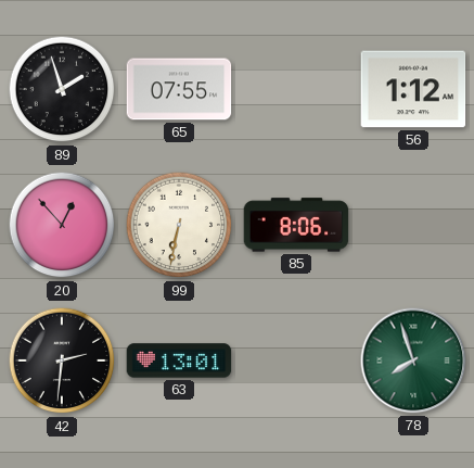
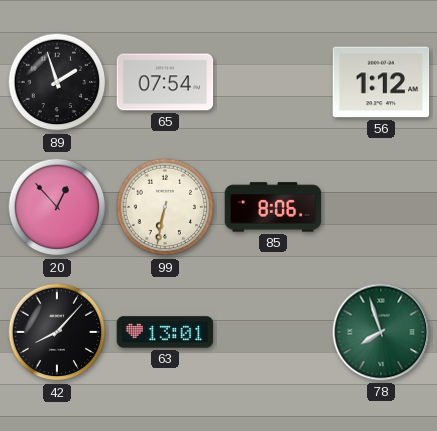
65: 07:55 -> 07:54
42: 2:31 -> 8:07
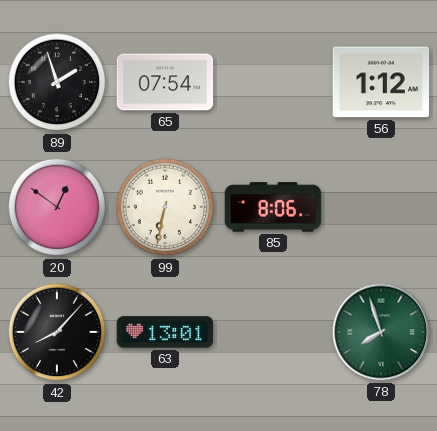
20: 12:53 -> 12:51
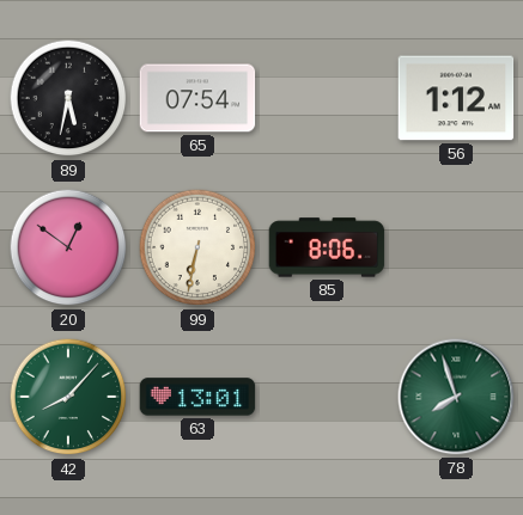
89: 1:57 -> 5:32
42 dial: black -> green
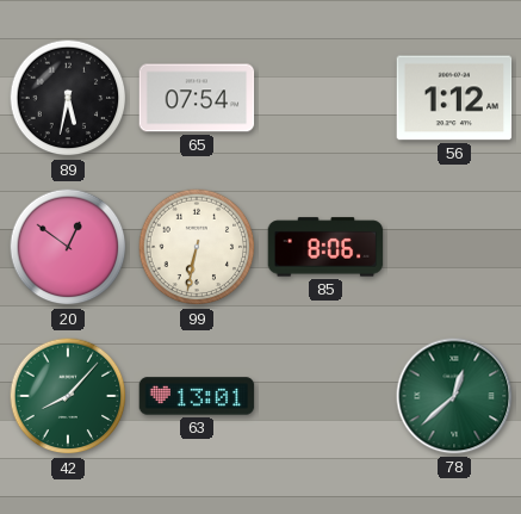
78: 7:57 -> 12:38
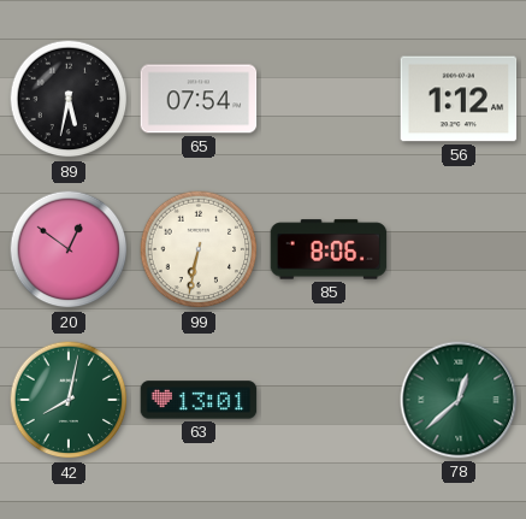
42: 8:07 -> 8:02
